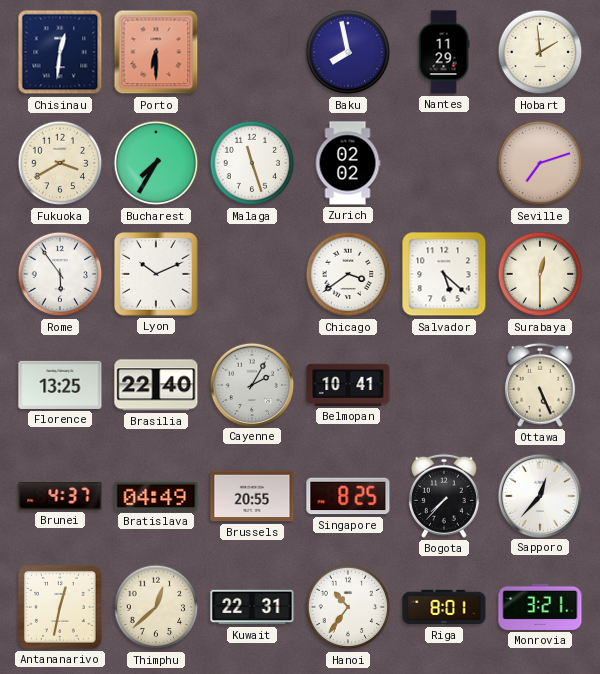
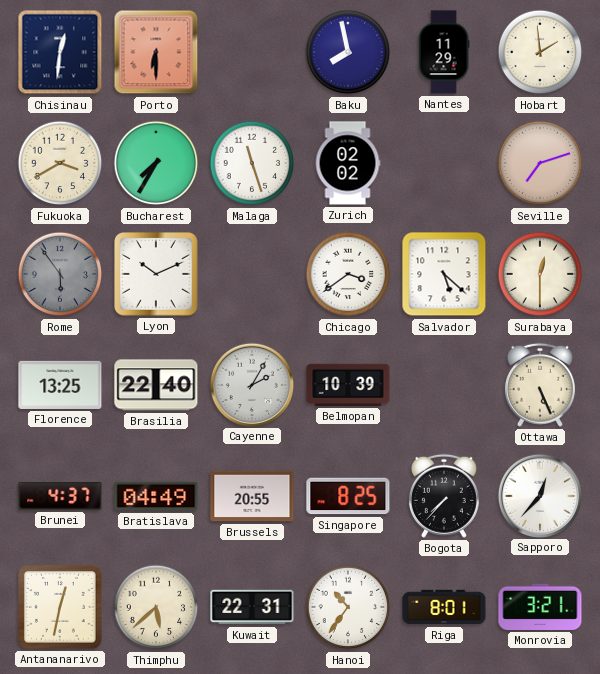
Rome dial: white -> grey
Belmopan: 10:41 -> 10:39
Thimphu: 12:38 -> 5:38
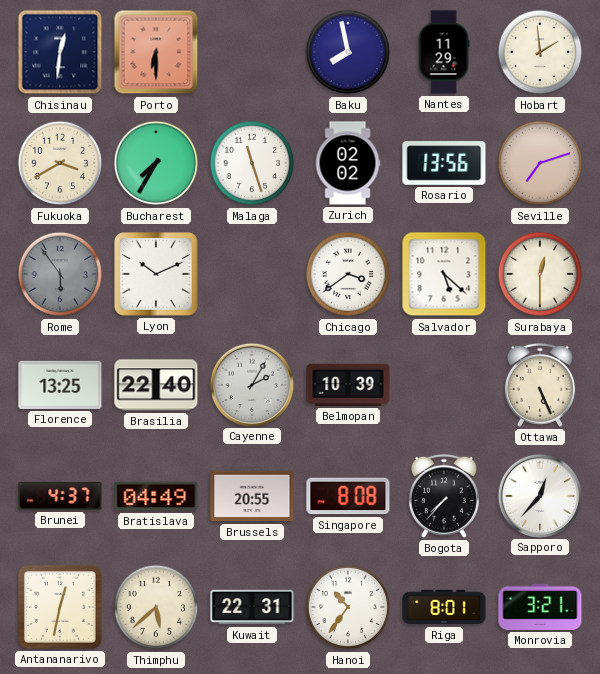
Rosario: none -> 13:56
Singapore: 8:25 -> 8:08
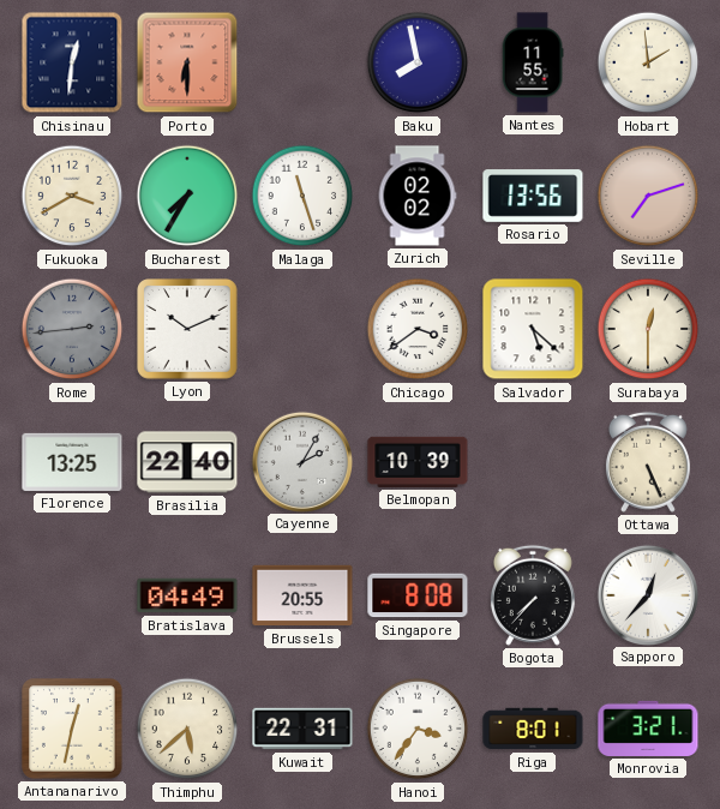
Nantes: 11:29 -> 11:55
Rome: 5:54 -> 2:44
Brunei: 4:37 -> none
Hanoi: 10:36 -> 3:36
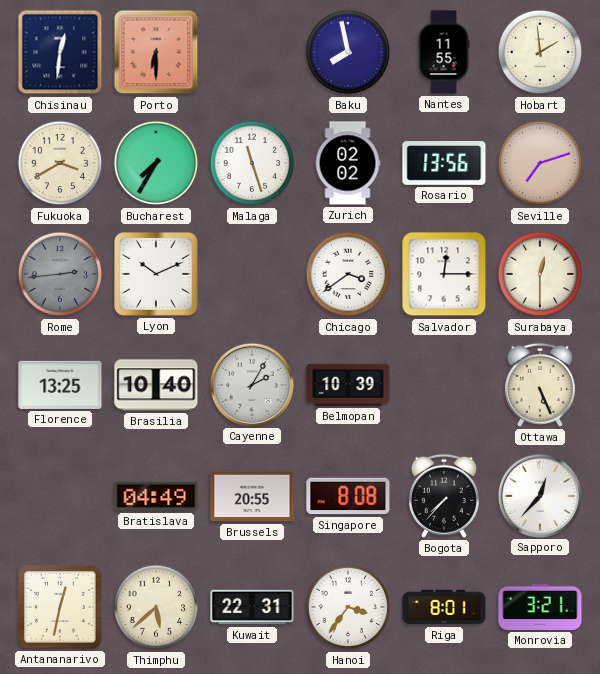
Salvador: 5:22 -> 12:15
Brasilia: 22:40 -> 10:40
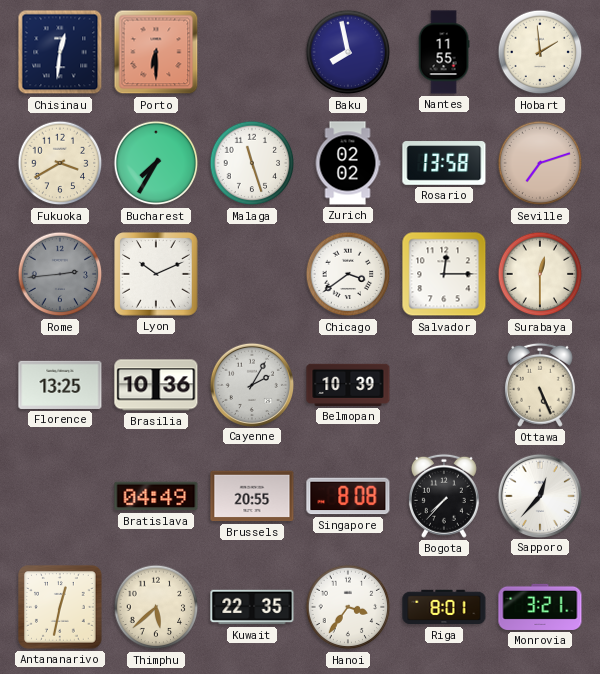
Rosario: 13:56 -> 13:58
Brasilia: 10:40 -> 10:36
Kuwait: 22:31 -> 22:35
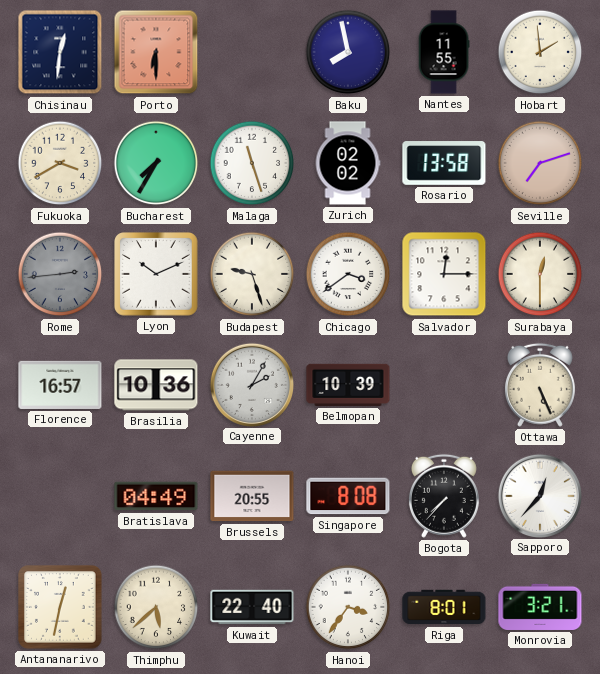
Budapest: none -> 9:27
Florence: 13:25 -> 16:57
Kuwait: 22:35 -> 22:40
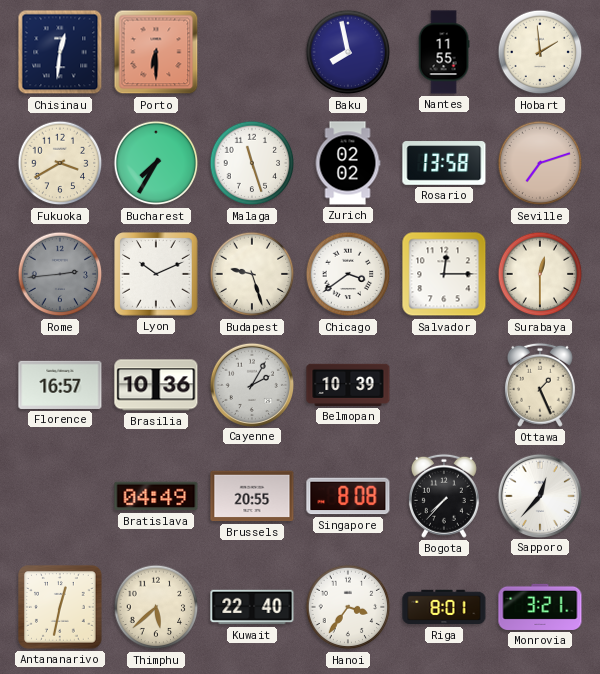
Ottawa: 5:26 -> 1:26
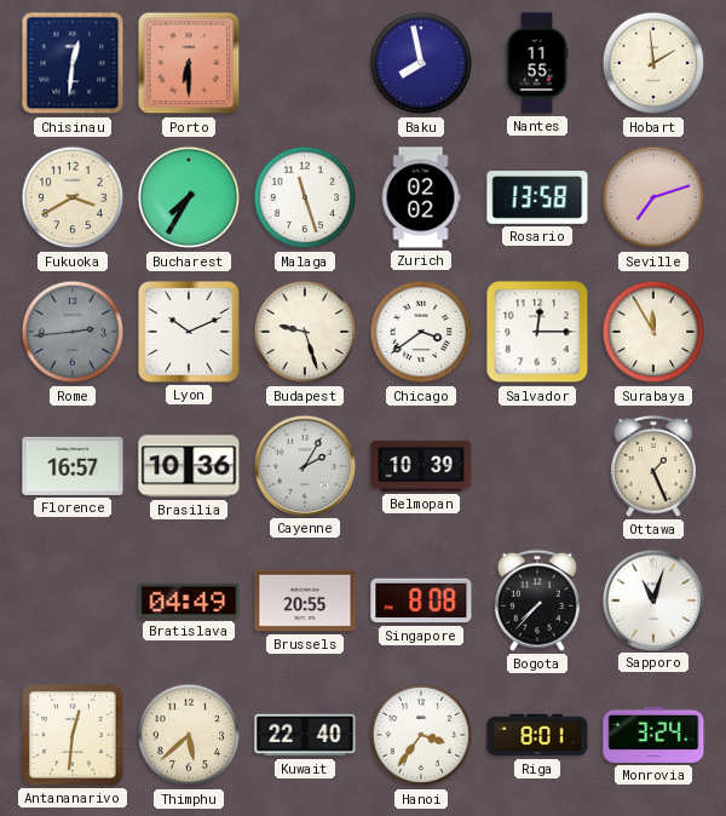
Surabaya: 12:30 -> 11:55
Sapporo: 12:37 -> 11:03
Antananarivo: 12:32 -> 12:31
Monrovia: 3:21 -> 3:24
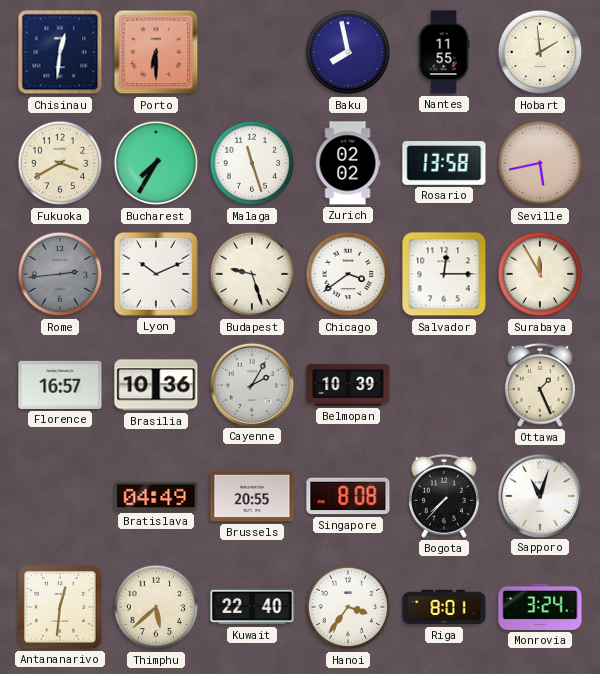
Seville: 7:12 -> 5:43
